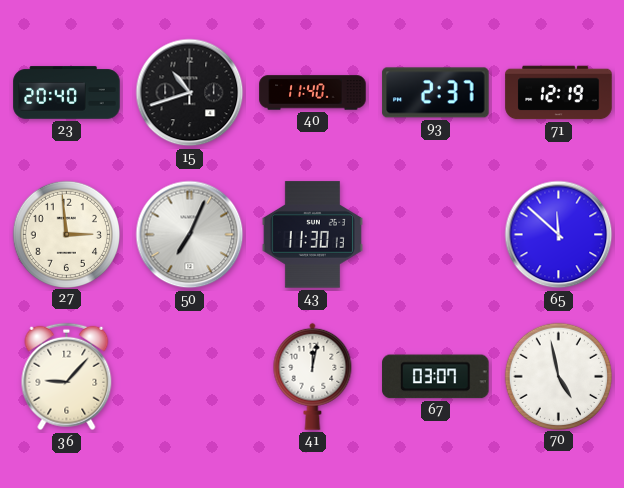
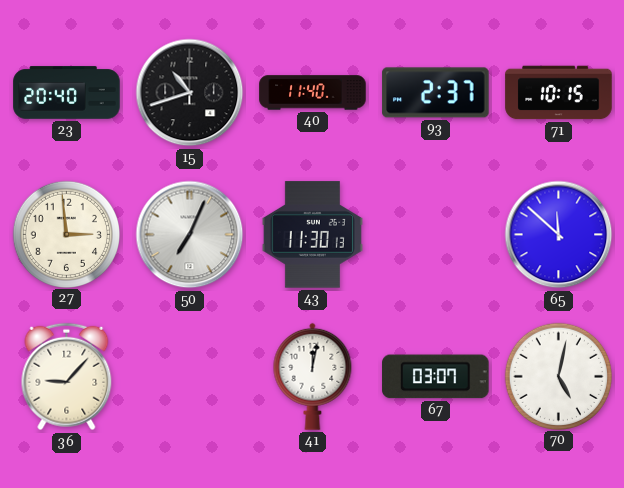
71: 12:19 -> 10:15
70: 4:58 -> 5:02
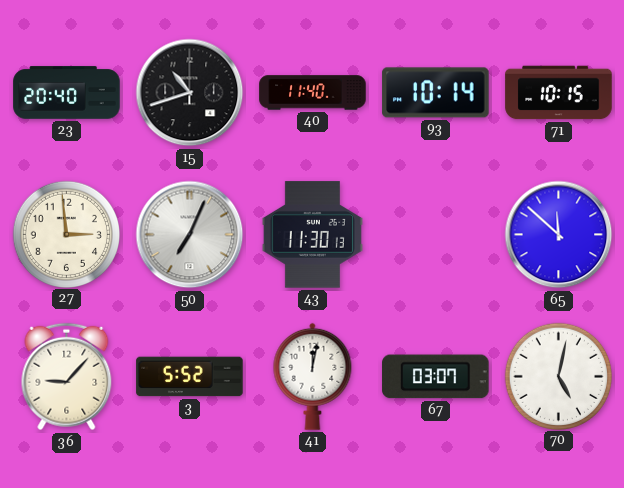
93: 2:37 -> 10:14
3: none -> 5:52
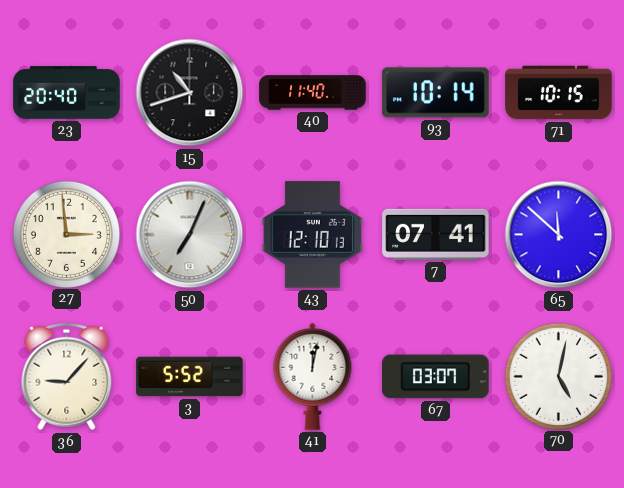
43: 11:30 -> 12:10
7: none -> 07:41
